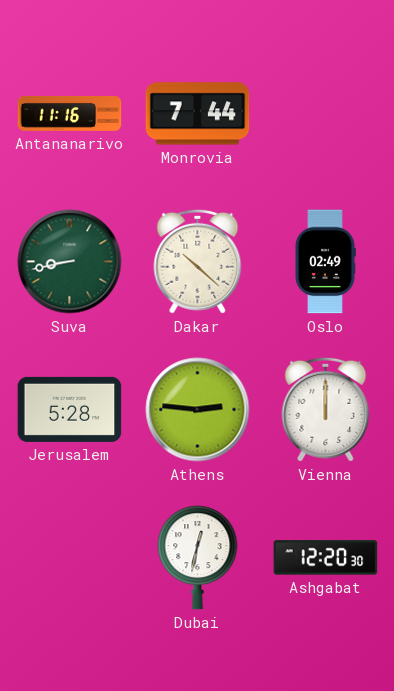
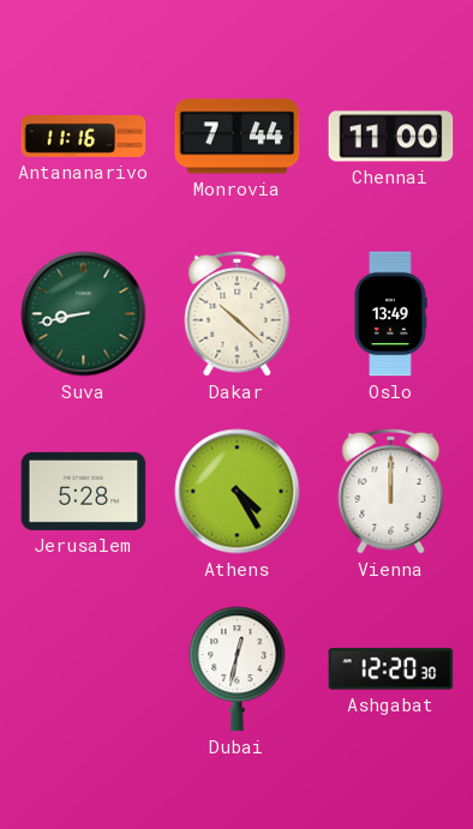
Chennai: none -> 11:00
Oslo: 02:49 -> 13:49
Athens: 2:46 -> 4:25
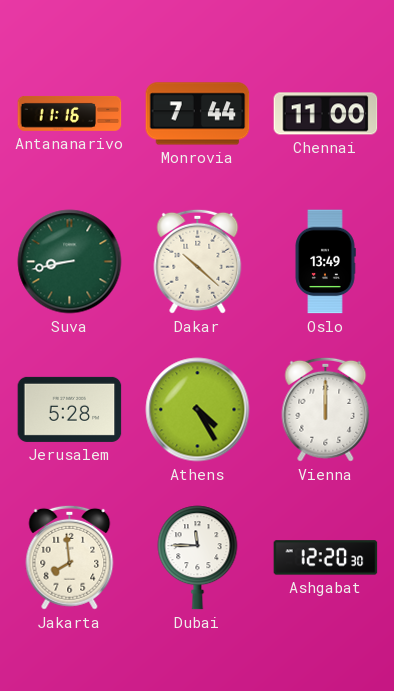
Jakarta: none -> 7:59
Dubai: 12:32 -> 11:45
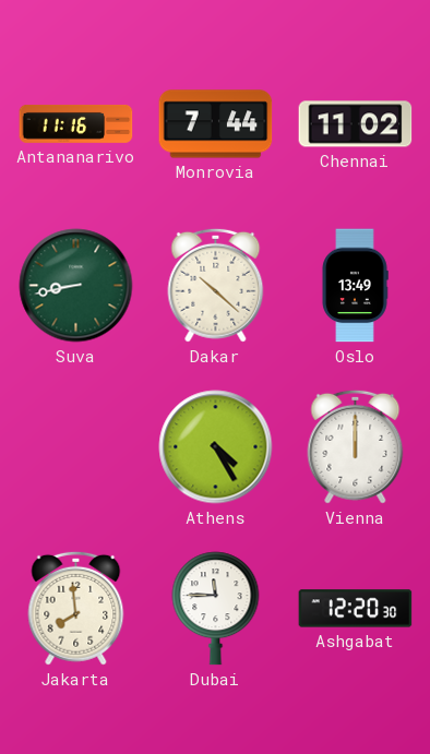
Chennai: 11:00 -> 11:02
Jerusalem: 5:28 -> none
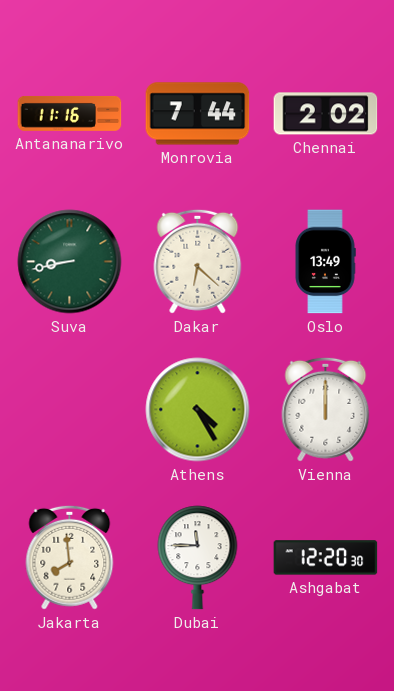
Chennai: 11:02 -> 2:02
Dakar: 10:22 -> 6:22
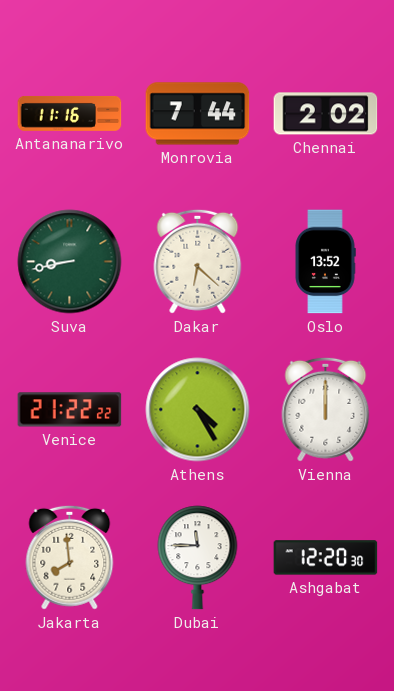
Oslo: 13:49 -> 13:52
Venice: none -> 21:22
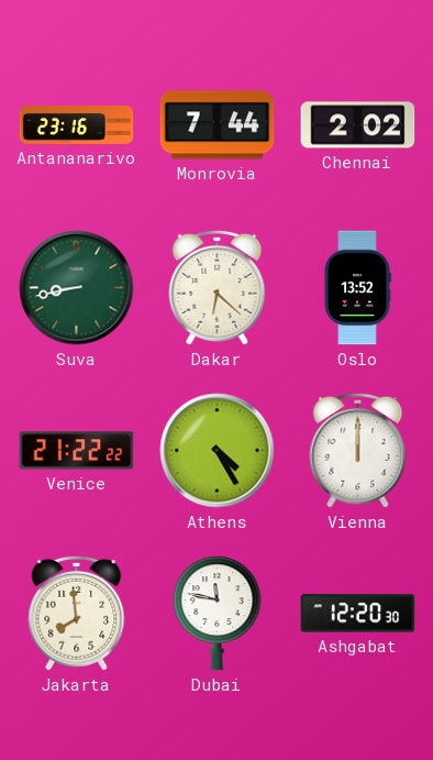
Antananarivo: 11:16 -> 23:16
Dubai: 11:45 -> 11:47
